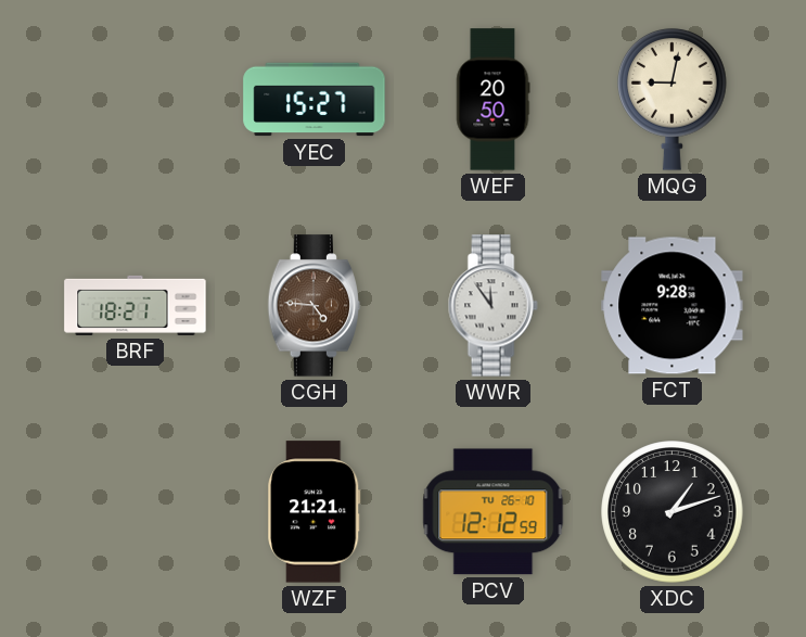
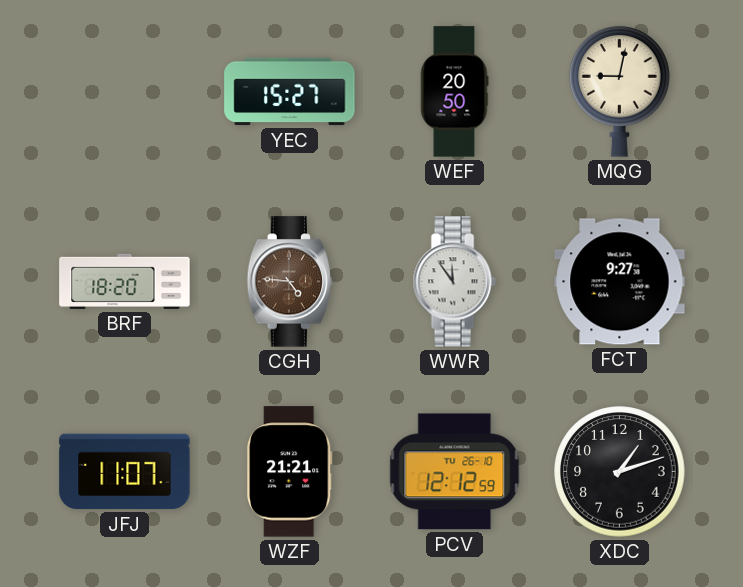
BRF: 18:21 -> 18:20
FCT: 9:28 -> 9:27
JFJ: none -> 11:07
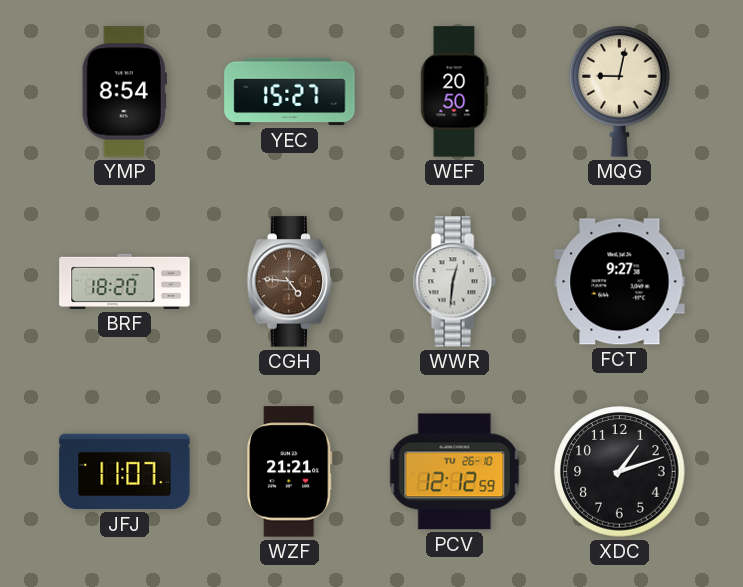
YMP: none -> 8:54
WWR: 11:54 -> 12:31
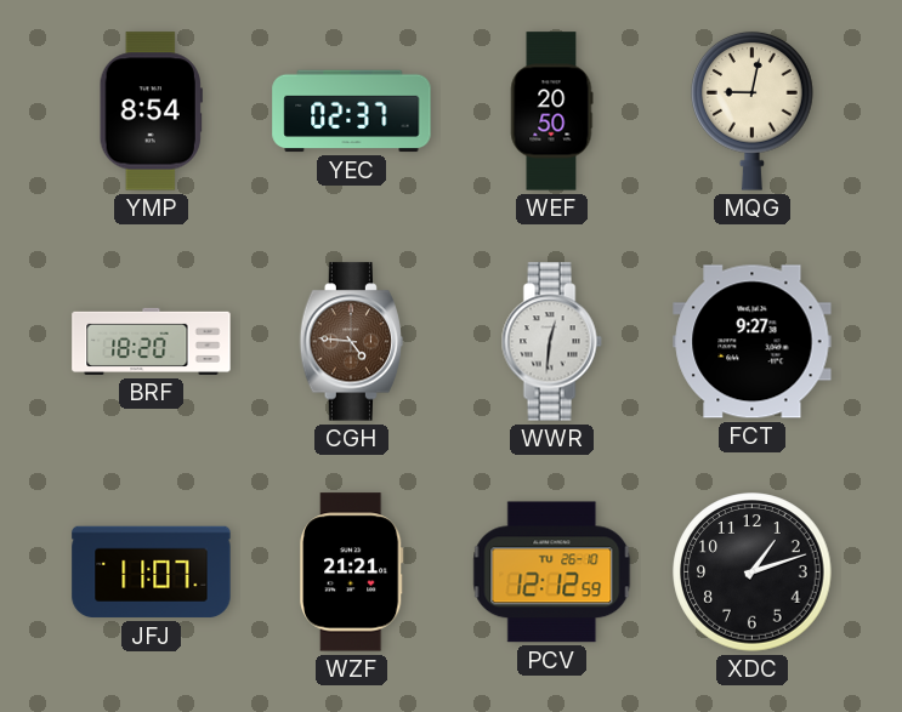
YEC: 15:27 -> 02:37
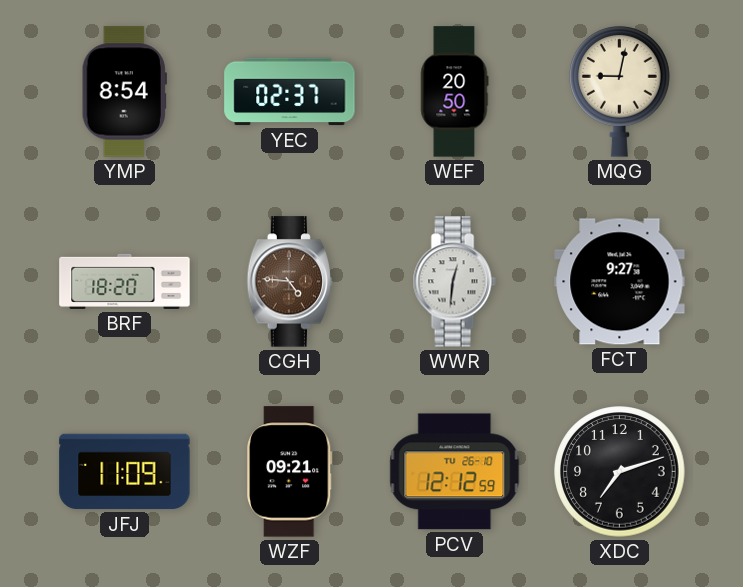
JFJ: 11:07 -> 11:09
WZF: 21:21 -> 09:21
XDC: 1:12 -> 7:12
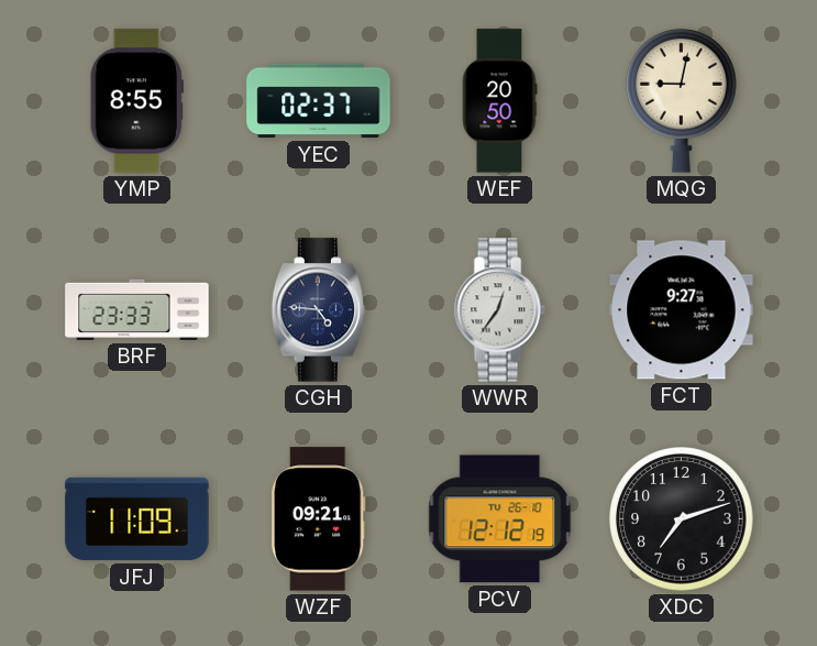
YMP: 8:54 -> 8:55
BRF: 18:20 -> 23:33
CGH dial: brown -> navy
WWR: 12:31 -> 12:36
PCV: 12:12:59 -> 12:12:19
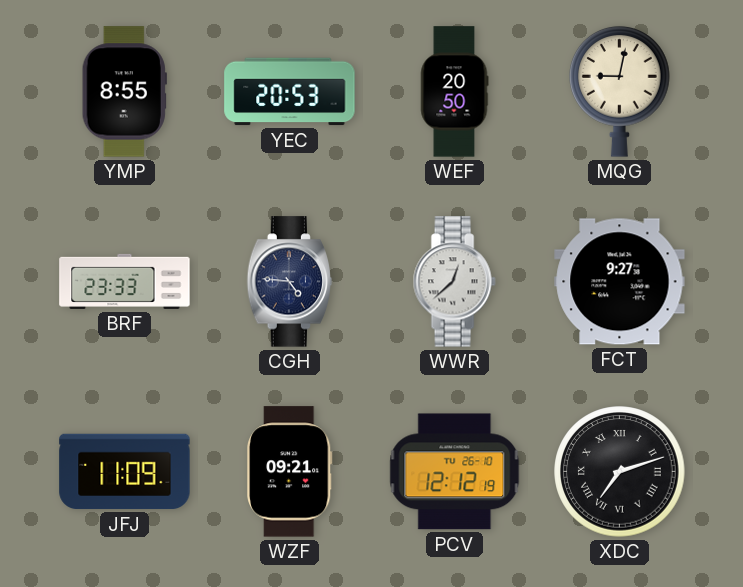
YEC: 02:37 -> 20:53
WWR: 12:36 -> 12:38
XDC numerals: Arabic -> Roman
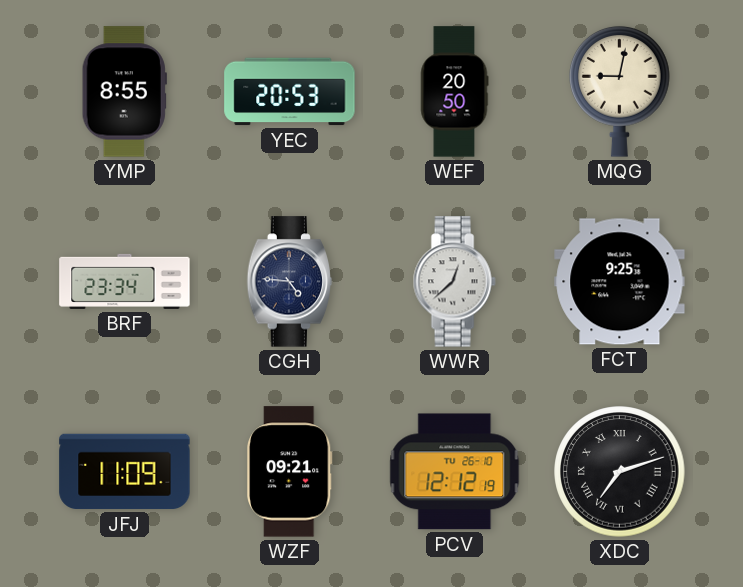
BRF: 23:33 -> 23:34
FCT: 9:27 -> 9:25
